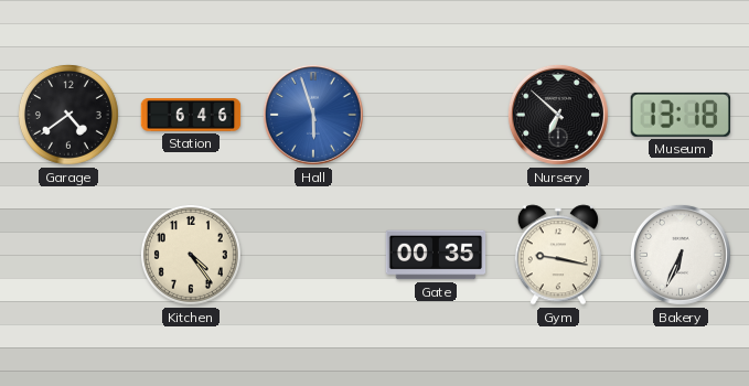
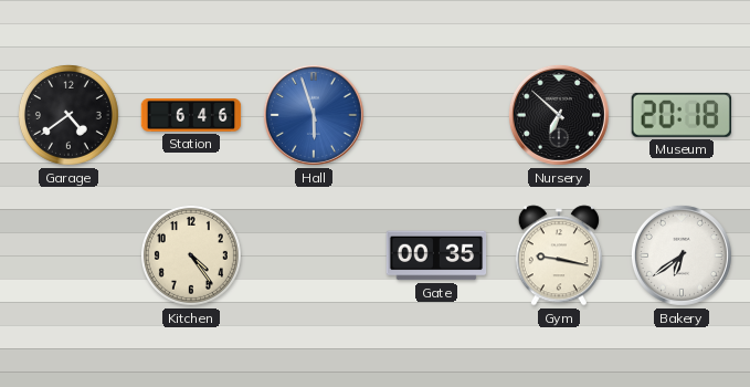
Museum: 13:18 -> 20:18
Bakery: 6:34 -> 6:39
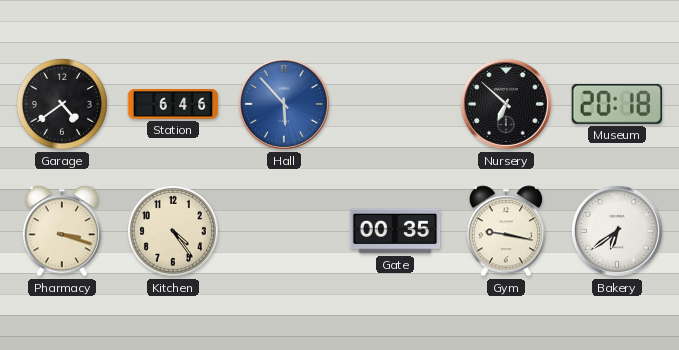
Hall: 5:57 -> 5:53
Pharmacy: none -> 3:18
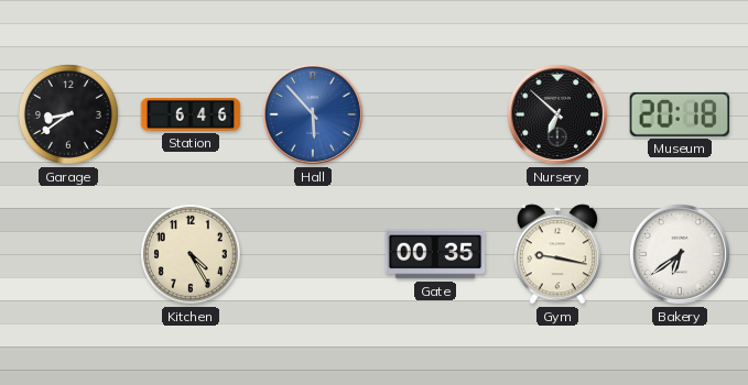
Garage: 4:39 -> 8:39
Pharmacy: 3:18 -> none
Kitchen: 4:24 -> 4:25
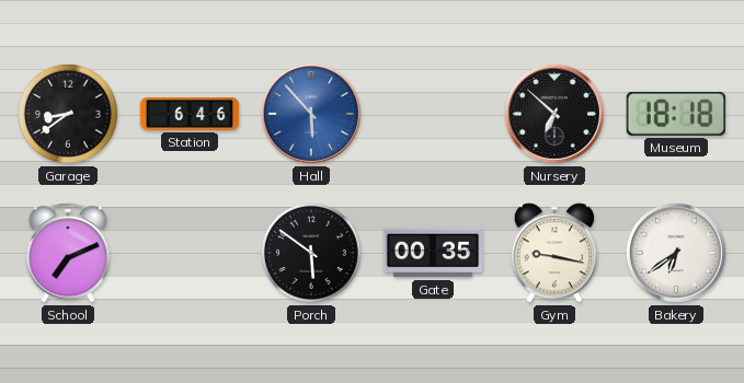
Museum: 20:18 -> 18:18
School: none -> 7:11
Kitchen: 4:25 -> none
Porch: none -> 5:51
